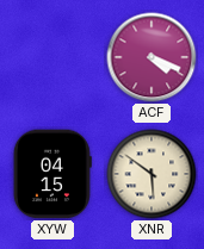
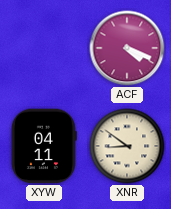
XYW: 04:15 -> 04:11
XNR: 5:51 -> 8:51
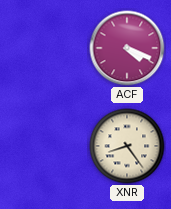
XYW: 04:11 -> none
XNR: 8:51 -> 8:24
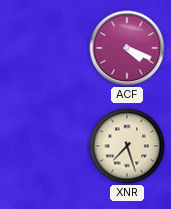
XNR: 8:24 -> 7:27
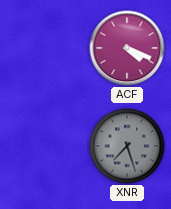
XNR dial: cream -> grey
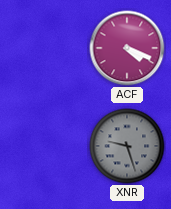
XNR: 7:27 -> 9:27
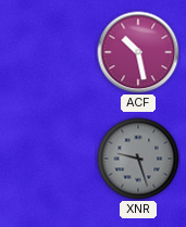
ACF: 4:19 -> 10:28
